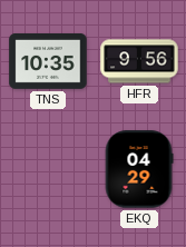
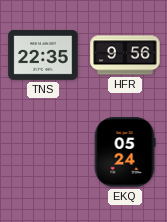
TNS: 10:35 -> 22:35
EKQ: 04:29 -> 05:24
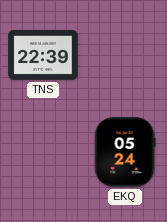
TNS: 22:35 -> 22:39
HFR: 9:56 -> none
